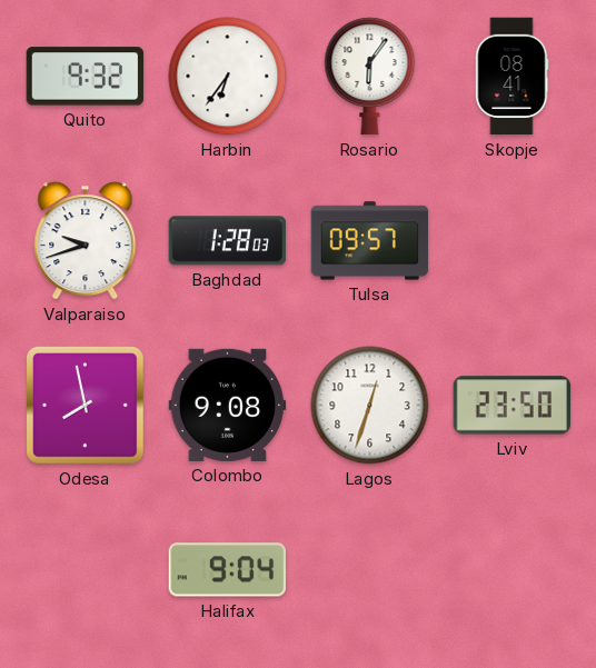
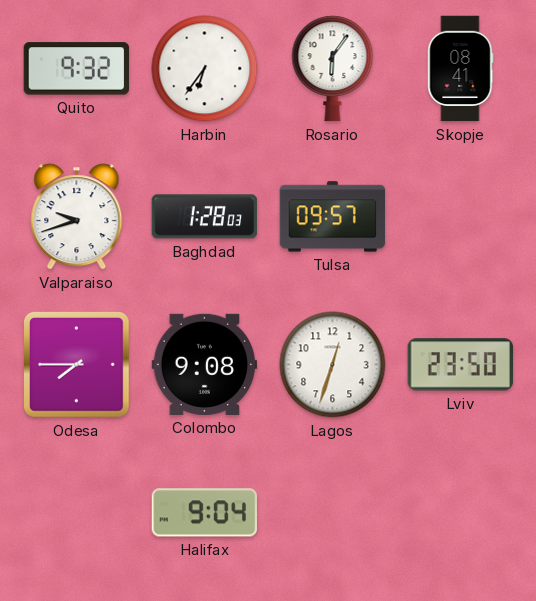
Odesa: 7:58 -> 7:45
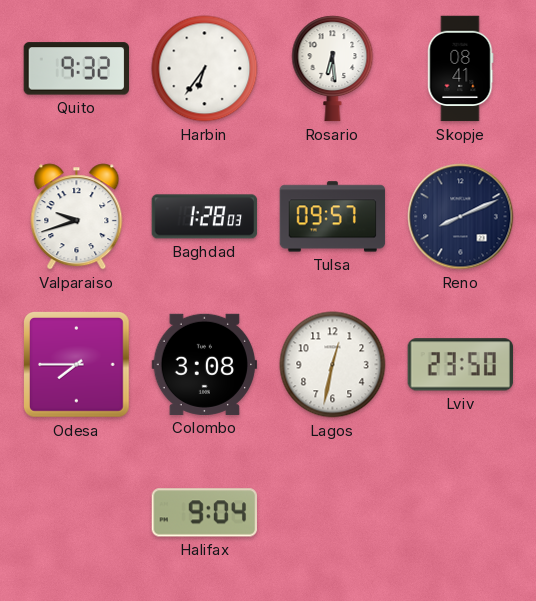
Rosario: 6:06 -> 6:29
Reno: none -> 8:11
Colombo: 9:08 -> 3:08
Lagos: 12:33 -> 12:32
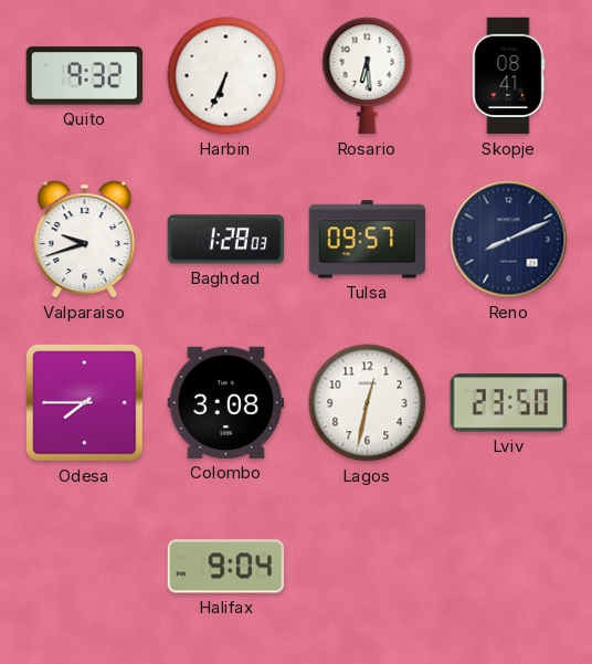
Harbin: 6:36 -> 6:34
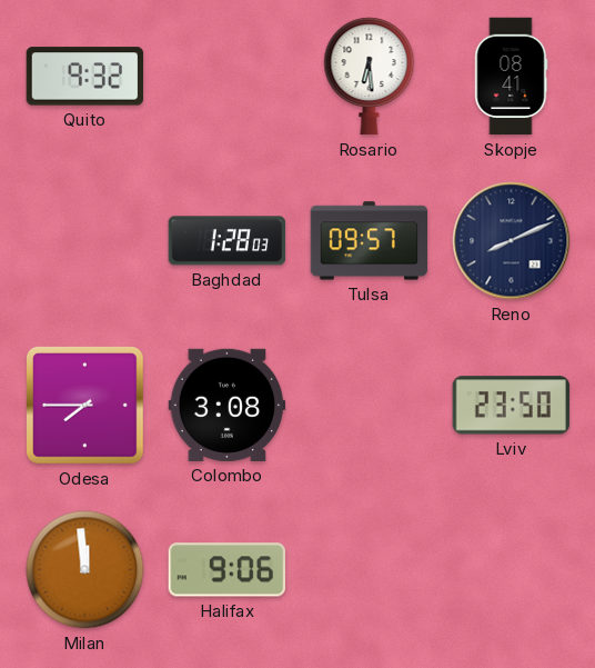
Harbin: 6:34 -> none
Valparaiso: 9:42 -> none
Lagos: 12:32 -> none
Milan: none -> 11:59
Halifax: 9:04 -> 9:06
